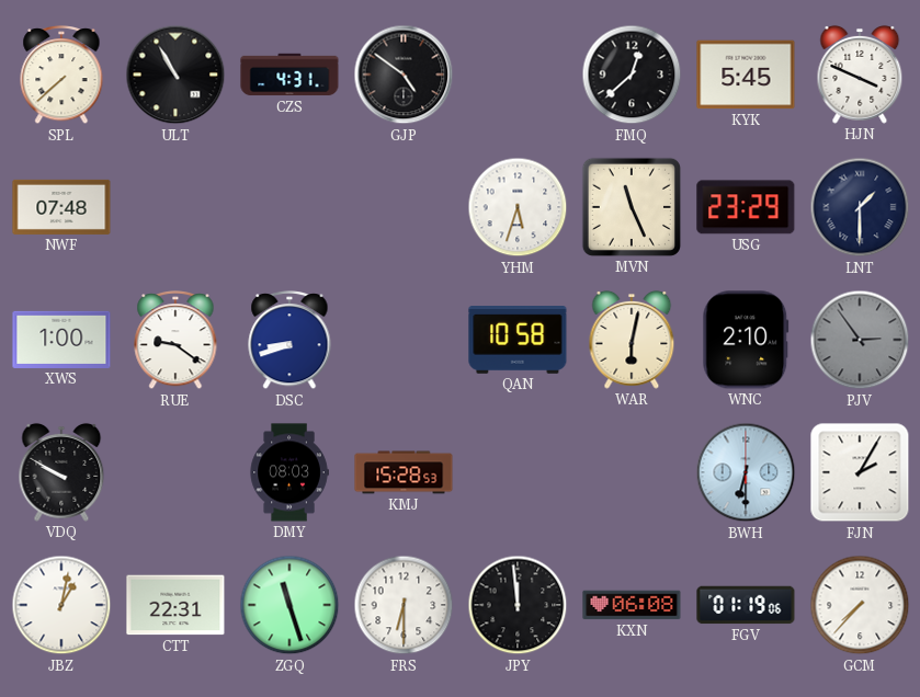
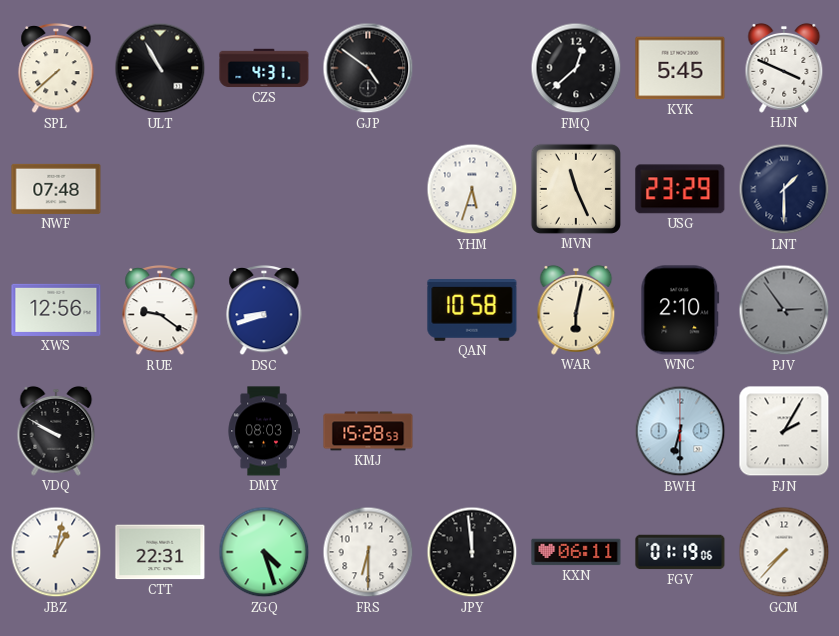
XWS: 1:00 -> 12:56
ZGQ: 11:27 -> 4:27
KXN: 06:08 -> 06:11
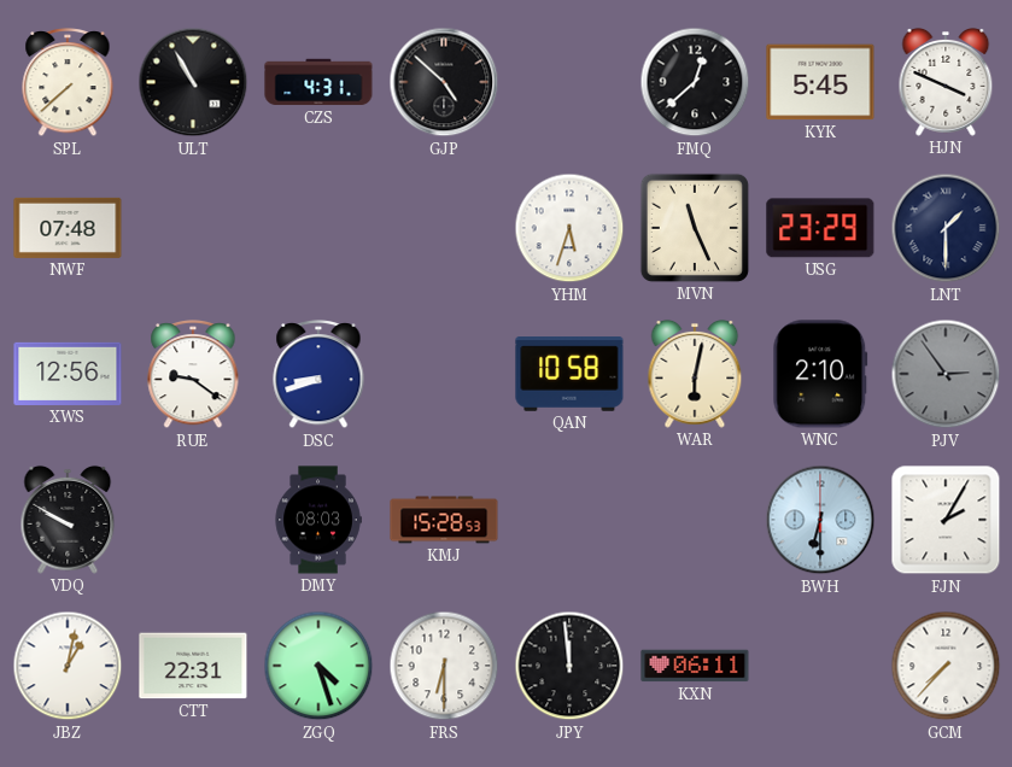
GJP: 4:51 -> 4:52
FGV: 01:19 -> none
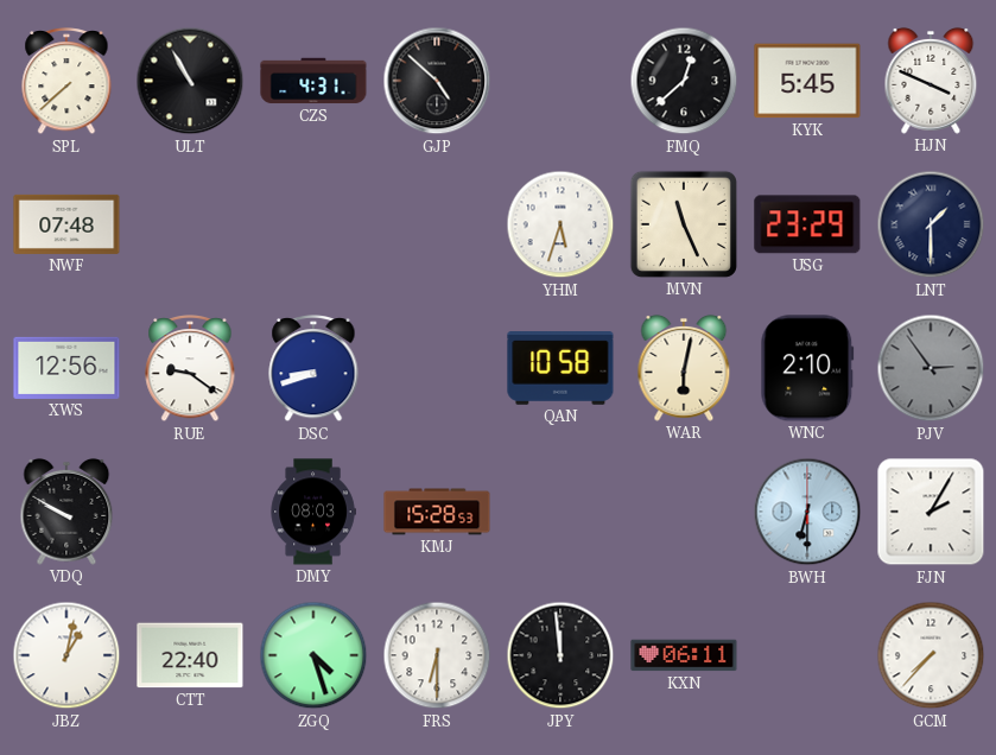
CTT: 22:31 -> 22:40
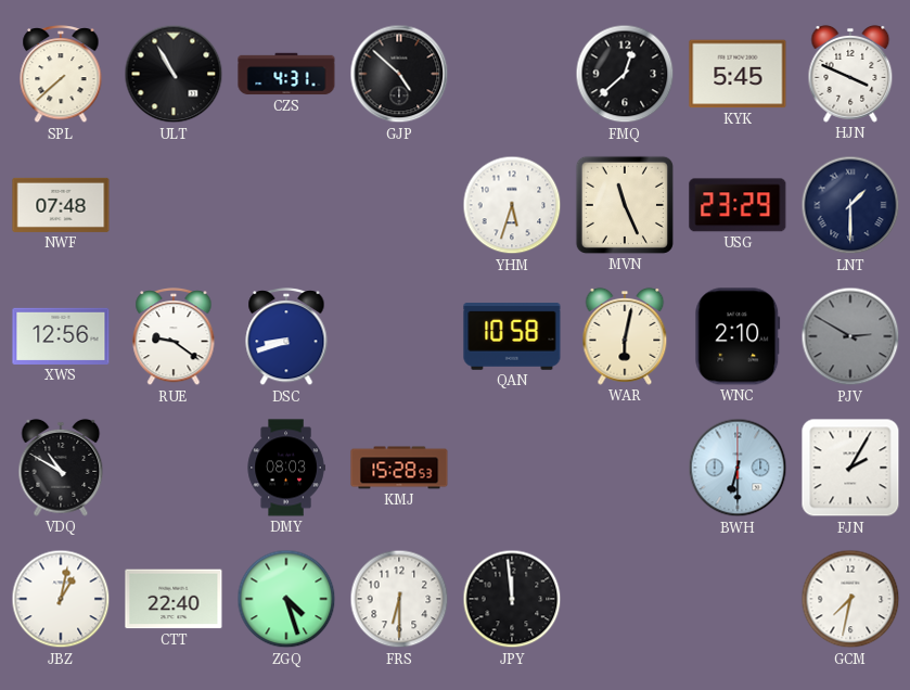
PJV: 2:54 -> 2:50
VDQ: 9:50 -> 10:50
KXN: 06:11 -> none
GCM: 7:37 -> 7:32
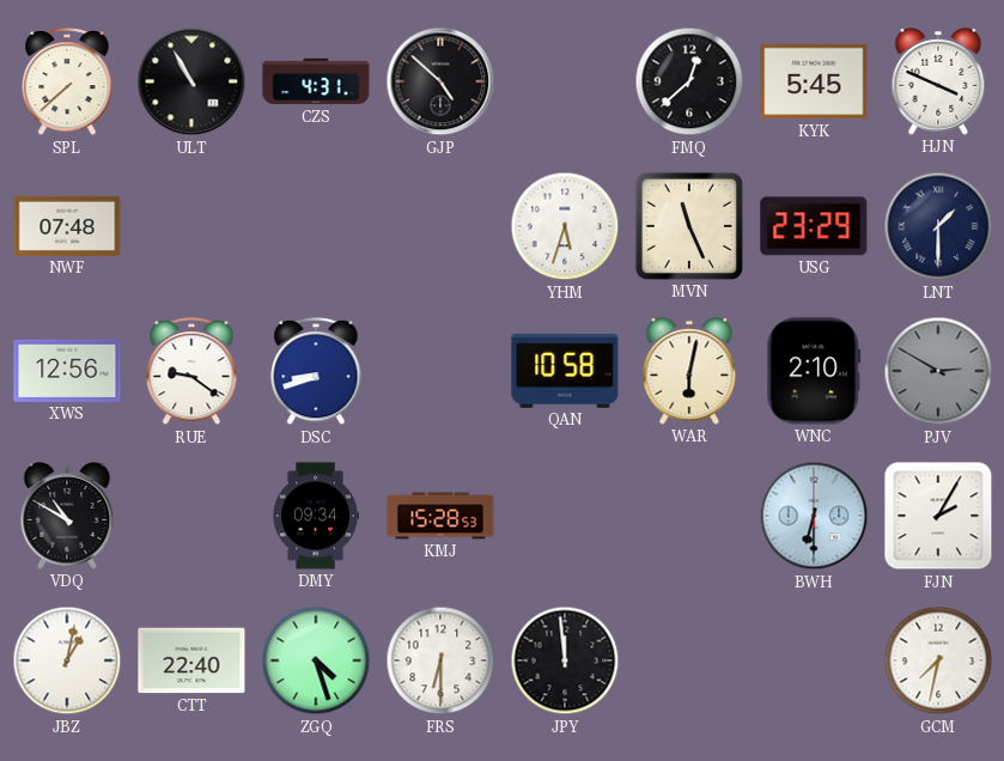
DMY: 08:03 -> 09:34
